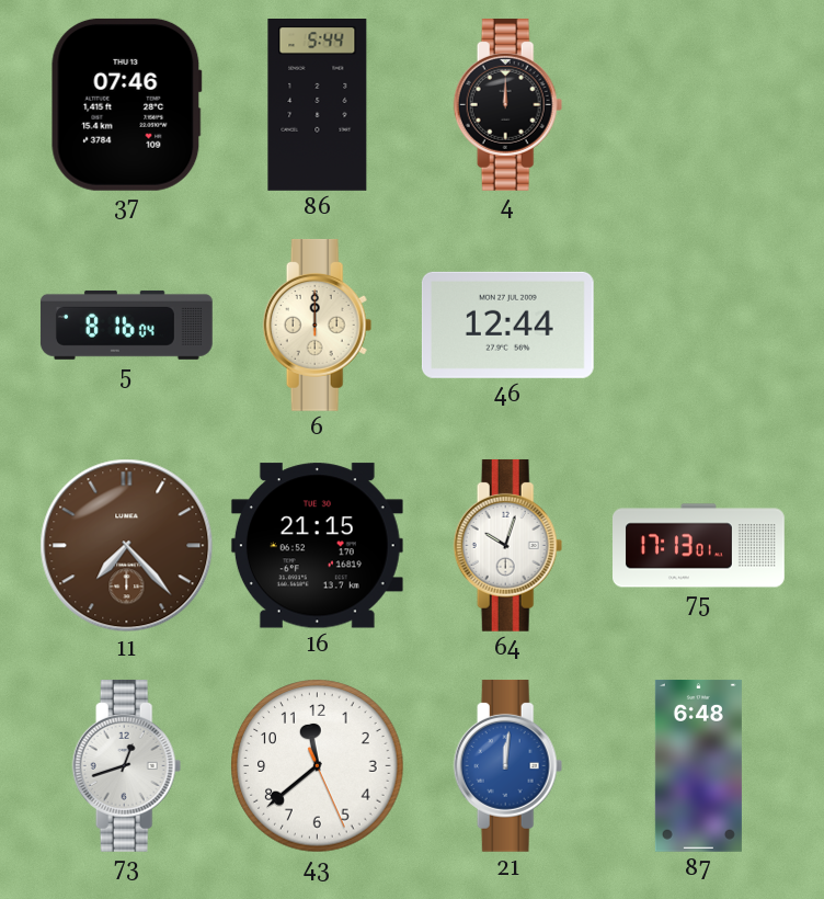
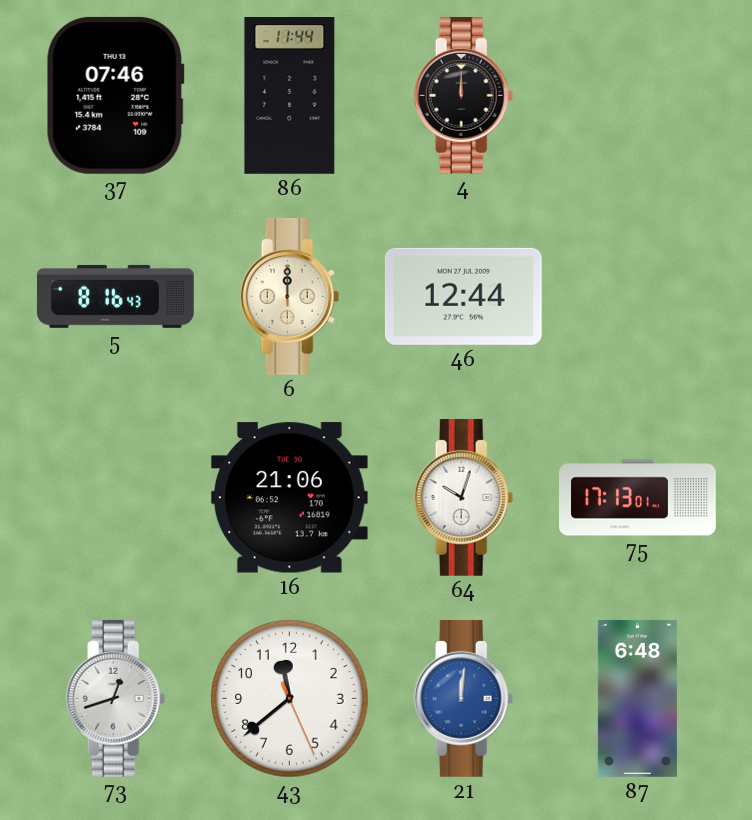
86: 5:44 -> 11:44
5: 8:16:04 -> 8:16:43
11: 7:23 -> none
16: 21:15 -> 21:06
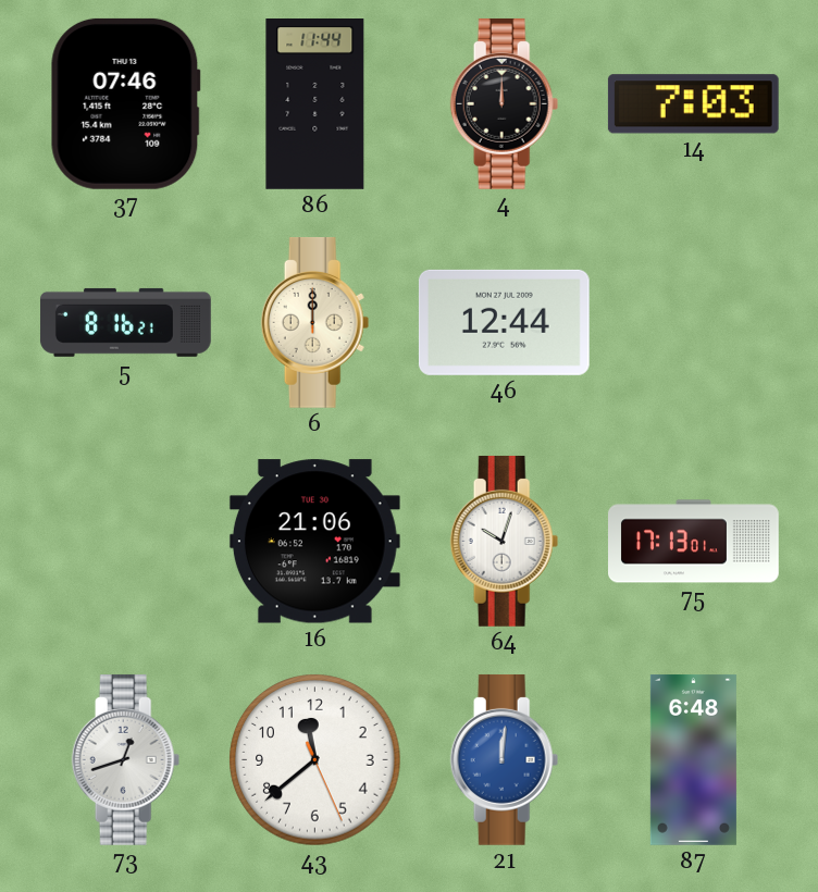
14: none -> 7:03
5: 8:16:43 -> 8:16:21
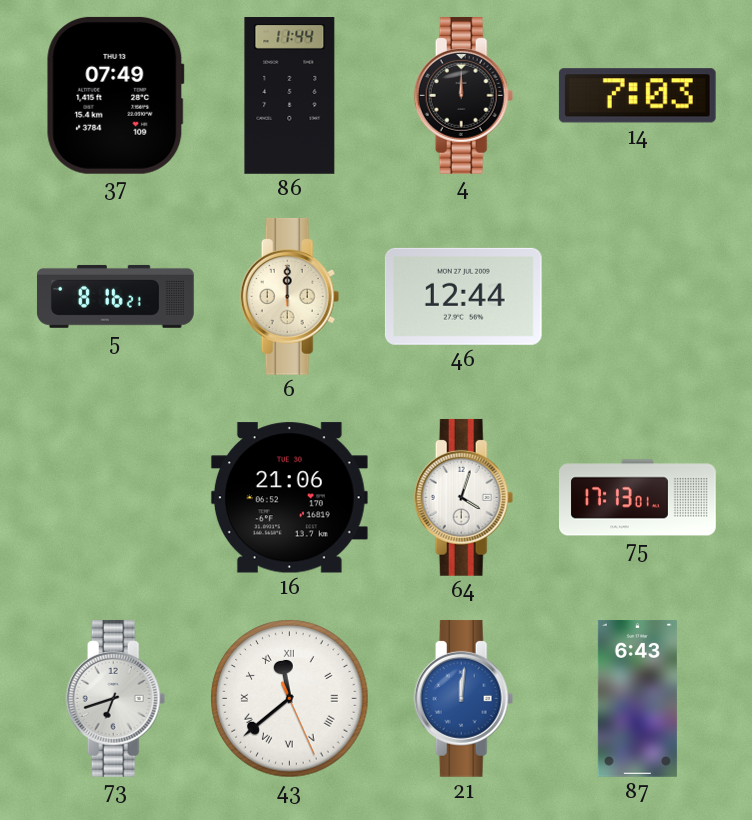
37: 07:46 -> 07:49
64: 10:03 -> 4:03
73: 12:42 -> 6:42
43 numerals: Arabic -> Roman
87: 6:48 -> 6:43
